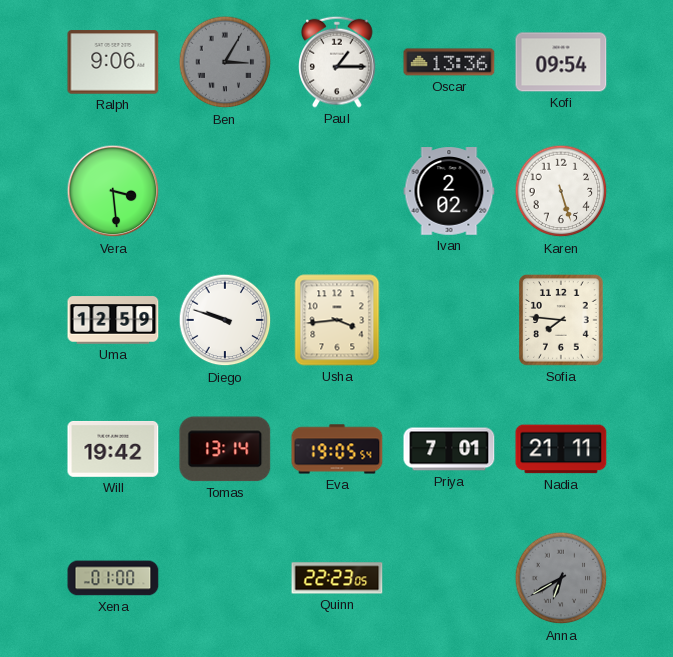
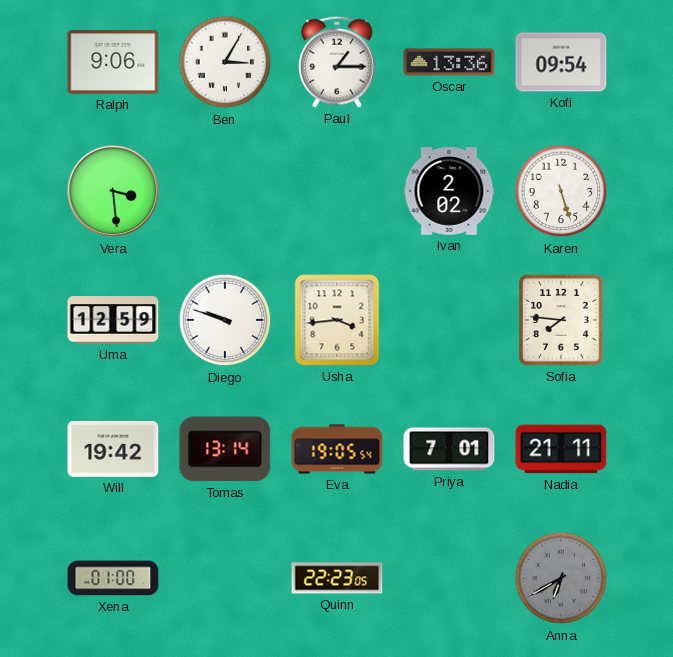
Ben dial: grey -> white
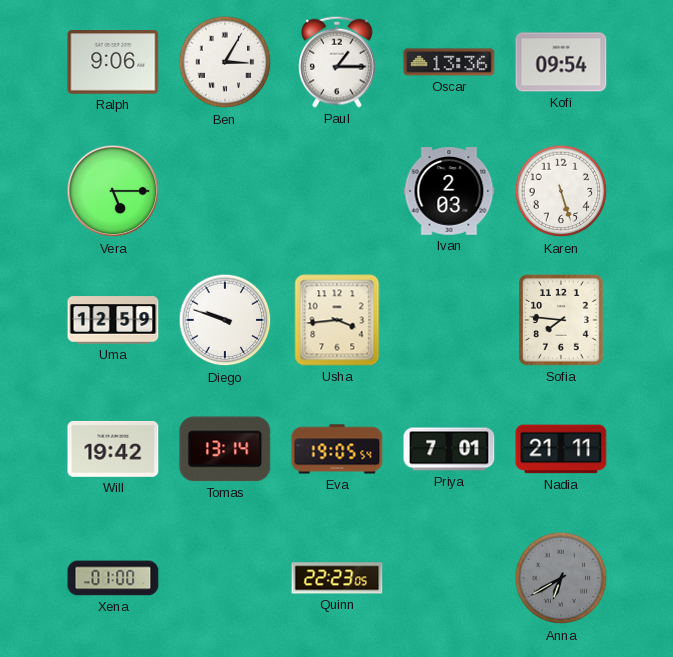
Vera: 3:29 -> 5:15
Ivan: 2:02 -> 2:03
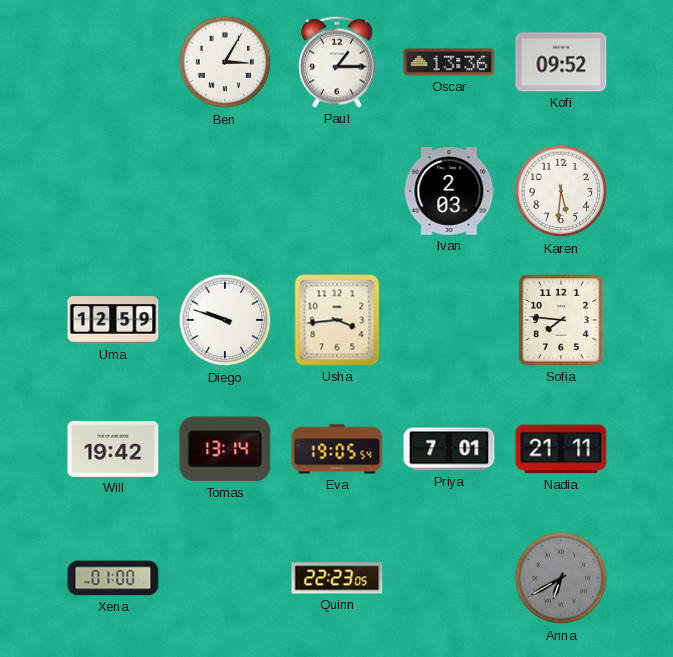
Ralph: 9:06 -> none
Kofi: 09:54 -> 09:52
Vera: 5:15 -> none
Karen: 5:27 -> 5:31
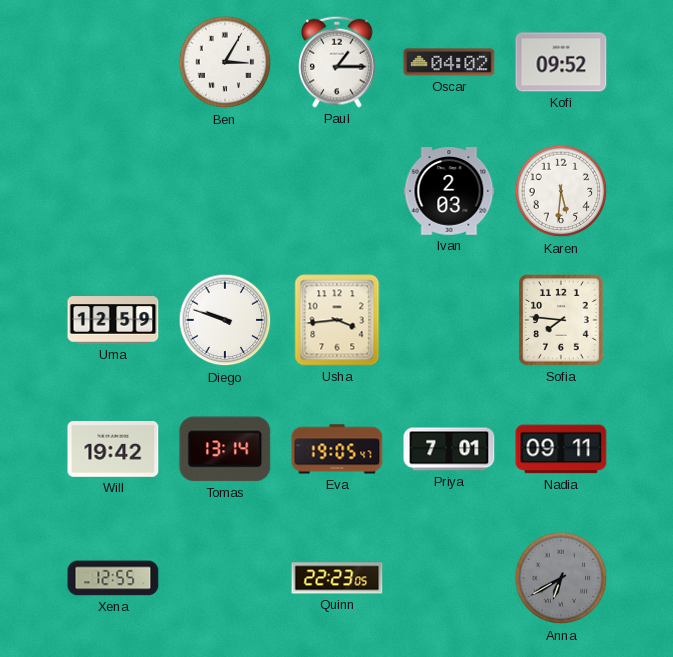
Oscar: 13:36 -> 04:02
Eva: 19:05:54 -> 19:05:47
Nadia: 21:11 -> 09:11
Xena: 01:00 -> 12:55
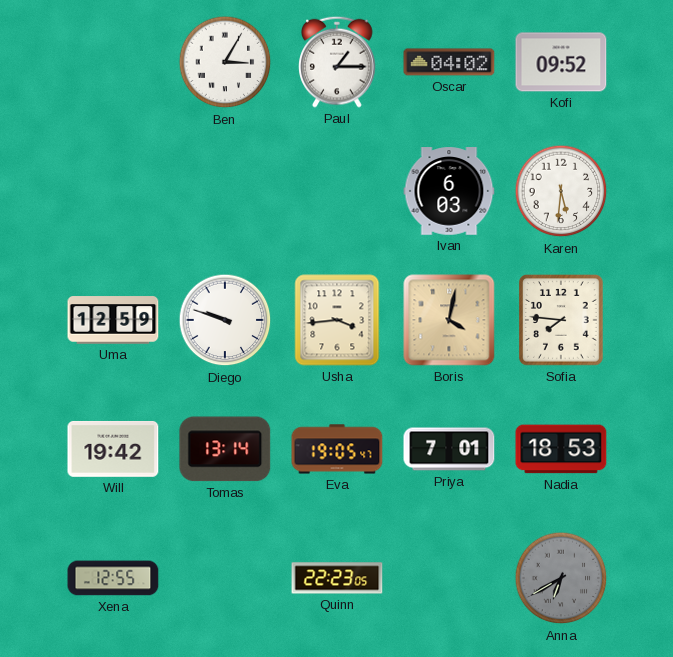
Ivan: 2:03 -> 6:03
Boris: none -> 4:02
Nadia: 09:11 -> 18:53
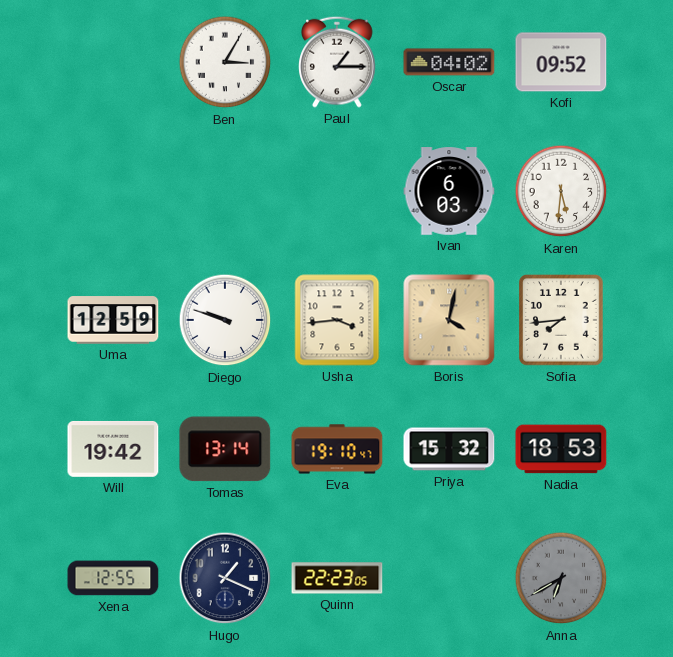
Sofia: 7:46 -> 7:44
Eva: 19:05 -> 19:10
Priya: 7:01 -> 15:32
Hugo: none -> 1:19
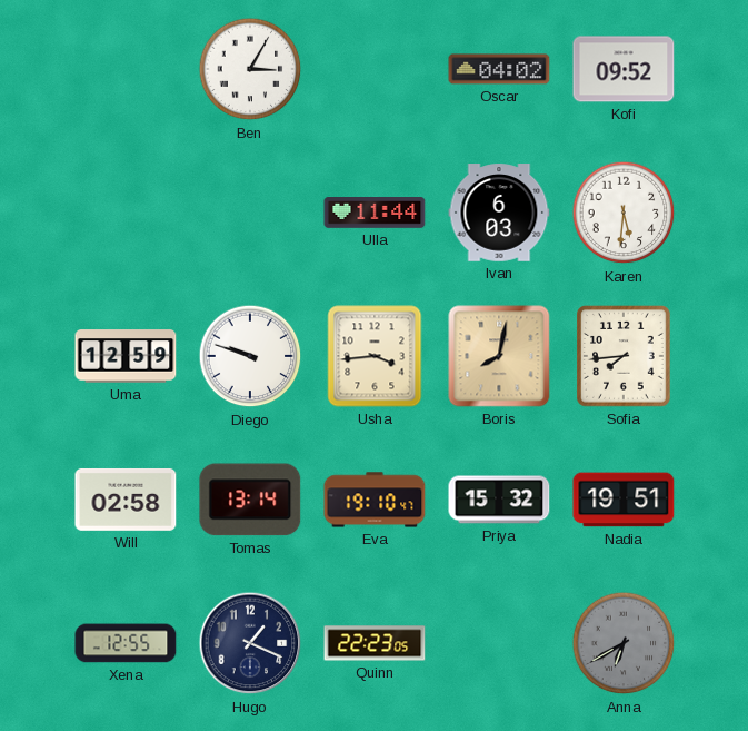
Paul: 1:15 -> none
Ulla: none -> 11:44
Boris: 4:02 -> 8:02
Will: 19:42 -> 02:58
Nadia: 18:53 -> 19:51
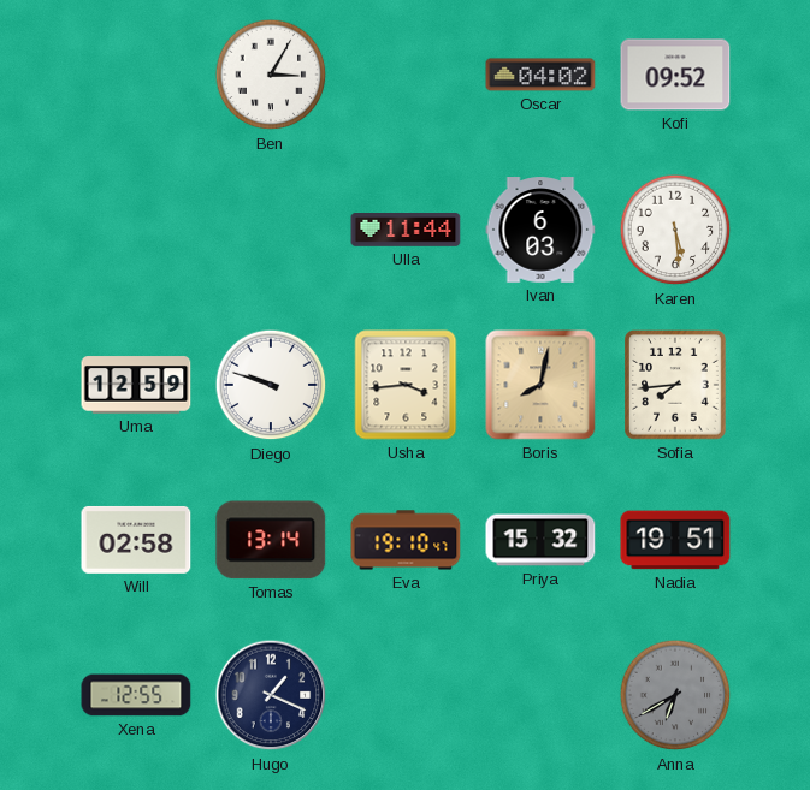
Karen: 5:31 -> 5:29
Quinn: 22:23 -> none
